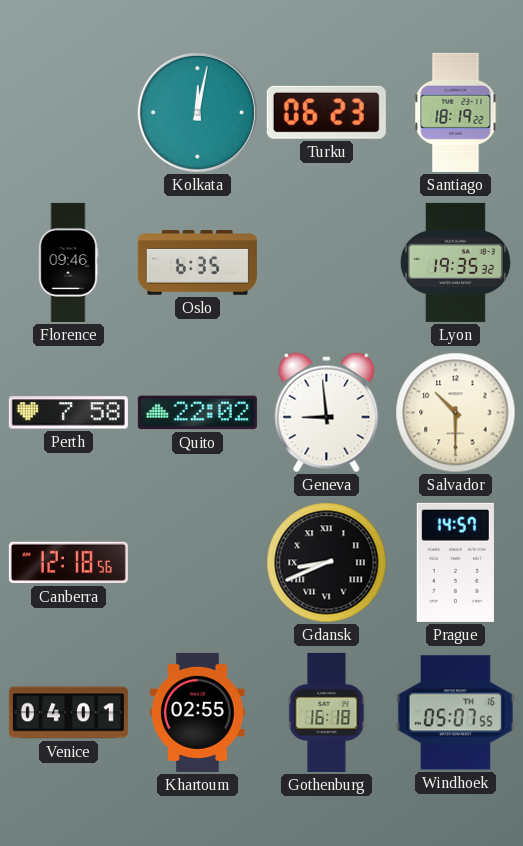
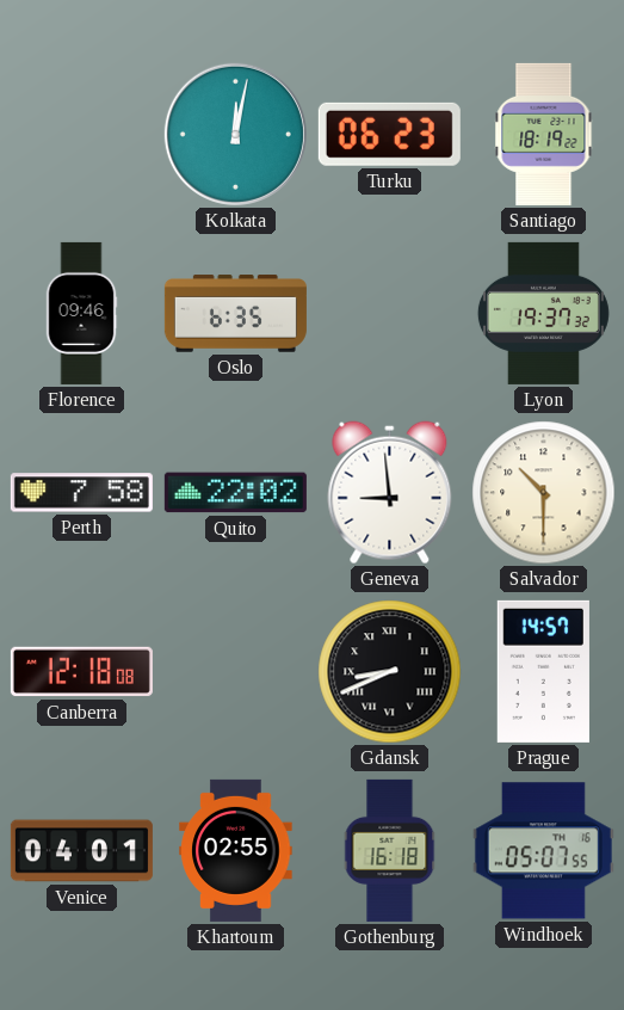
Lyon: 19:35 -> 19:37
Canberra: 12:18:56 -> 12:18:08
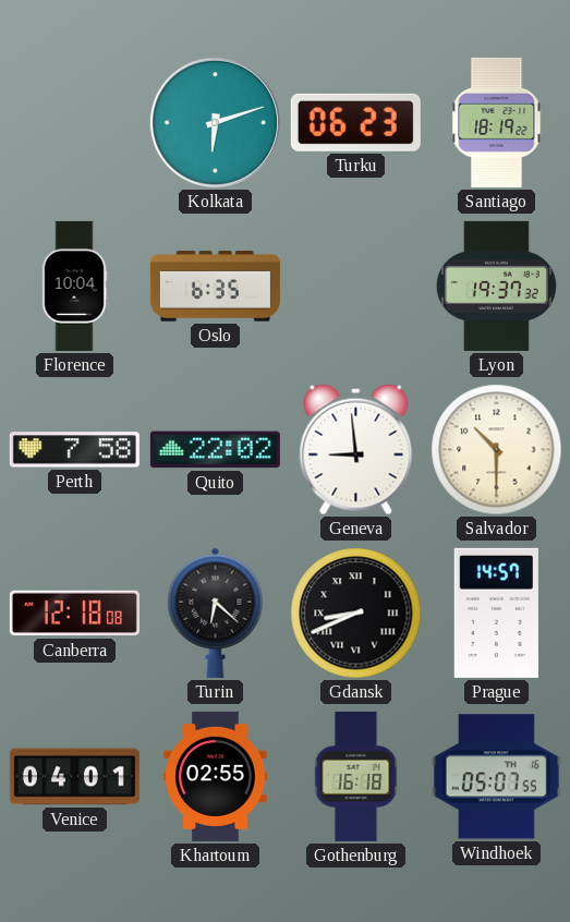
Kolkata: 12:02 -> 6:12
Florence: 09:46 -> 10:04
Turin: none -> 6:22
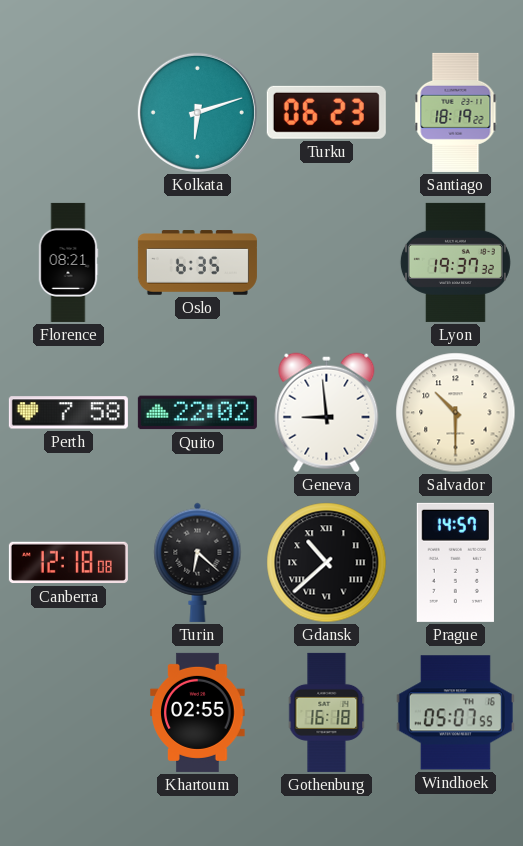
Florence: 10:04 -> 08:21
Gdansk: 8:41 -> 10:38
Venice: 04:01 -> none
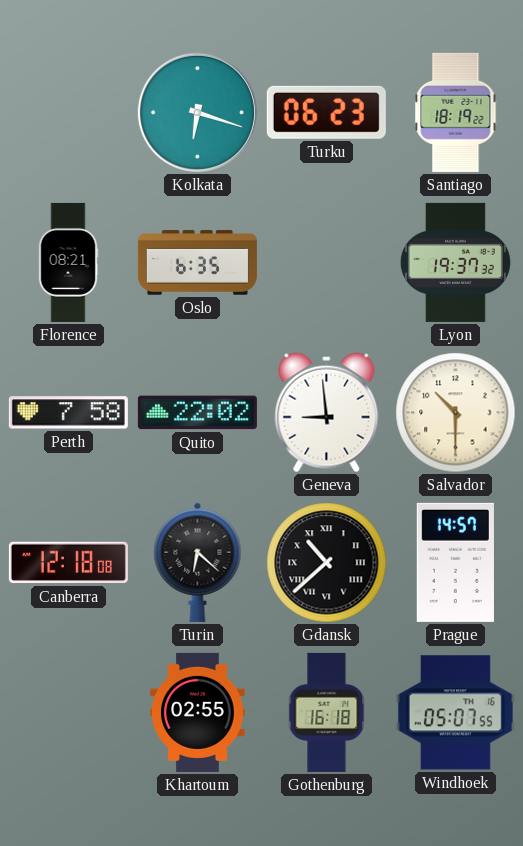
Kolkata: 6:12 -> 6:18
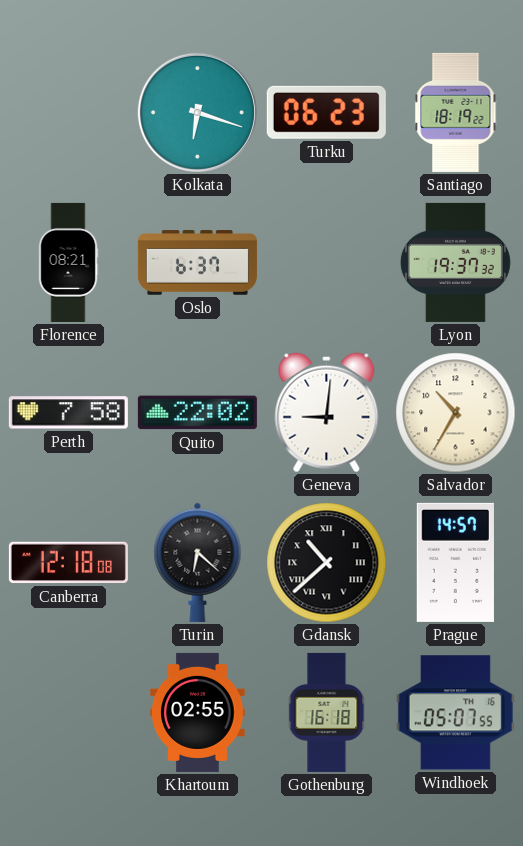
Oslo: 6:35 -> 6:37
Geneva: 8:59 -> 9:01
Salvador: 10:30 -> 10:35
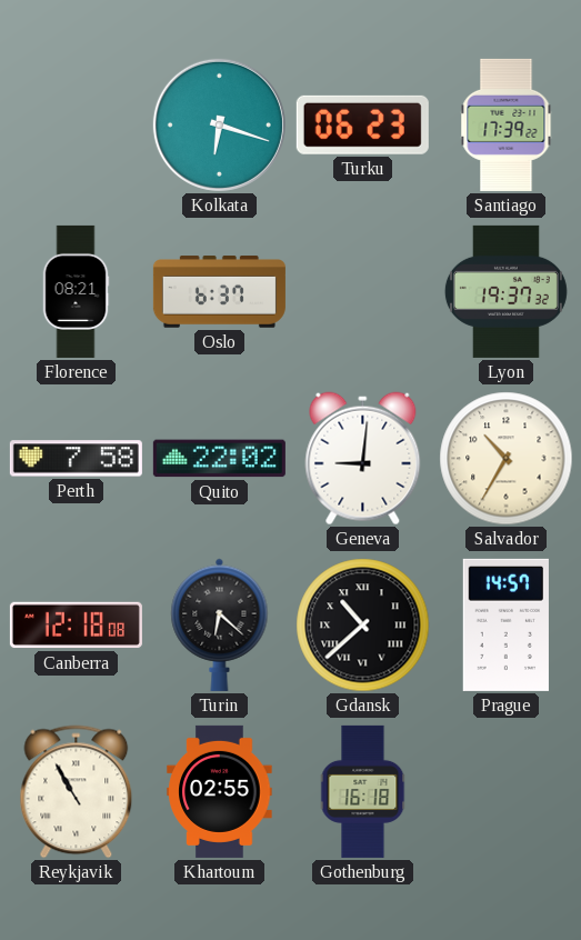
Santiago: 18:19 -> 17:39
Reykjavik: none -> 10:55
Windhoek: 05:07 -> none
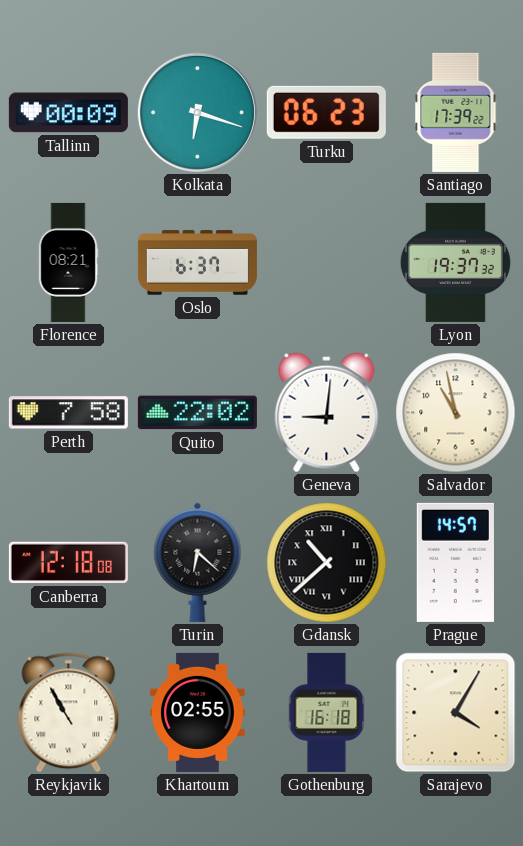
Tallinn: none -> 00:09
Salvador: 10:35 -> 10:58
Sarajevo: none -> 4:05
